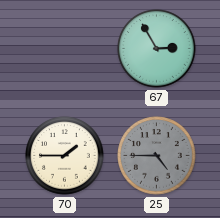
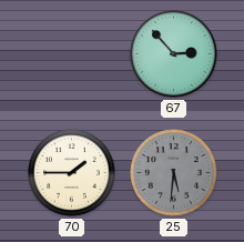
67: 2:55 -> 2:53
25: 4:45 -> 5:31
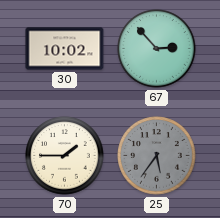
30: none -> 10:02
25: 5:31 -> 5:36
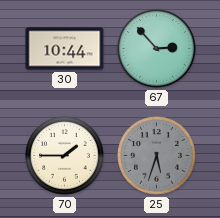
30: 10:02 -> 10:44
25: 5:36 -> 5:33
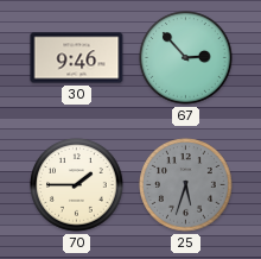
30: 10:44 -> 9:46
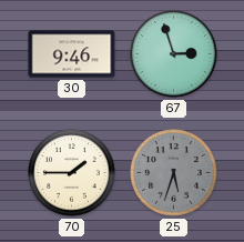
67: 2:53 -> 2:57
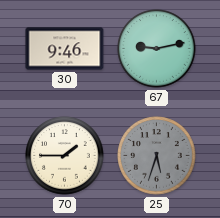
67: 2:57 -> 9:13
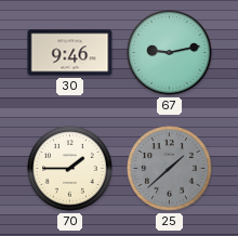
25: 5:33 -> 1:38
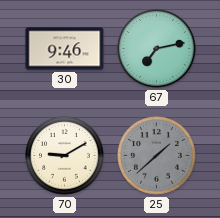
67: 9:13 -> 7:13
70: 1:45 -> 9:10
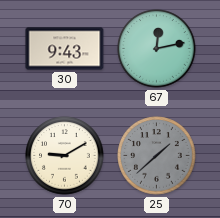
30: 9:46 -> 9:43
67: 7:13 -> 12:13
